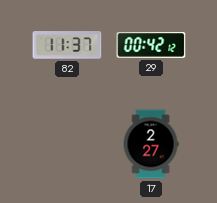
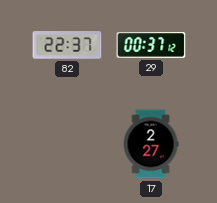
82: 11:37 -> 22:37
29: 00:42 -> 00:37
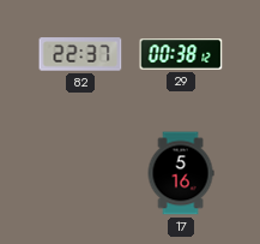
29: 00:37 -> 00:38
17: 2:27 -> 5:16
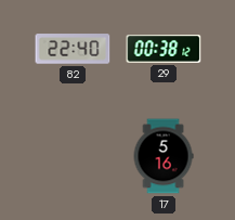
82: 22:37 -> 22:40
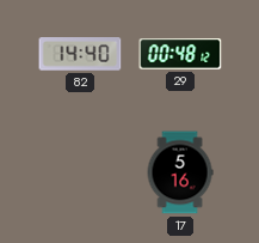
82: 22:40 -> 14:40
29: 00:38 -> 00:48
